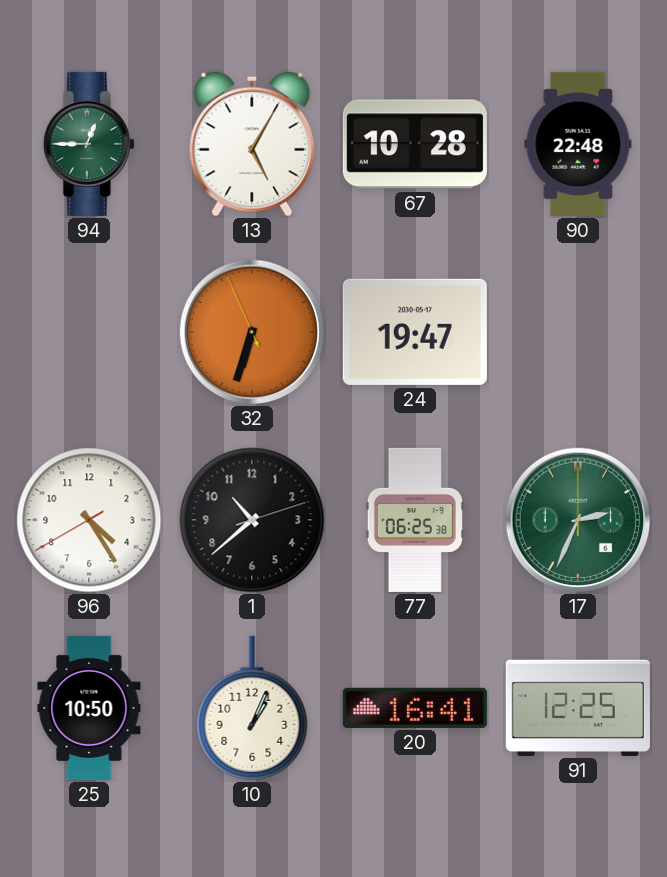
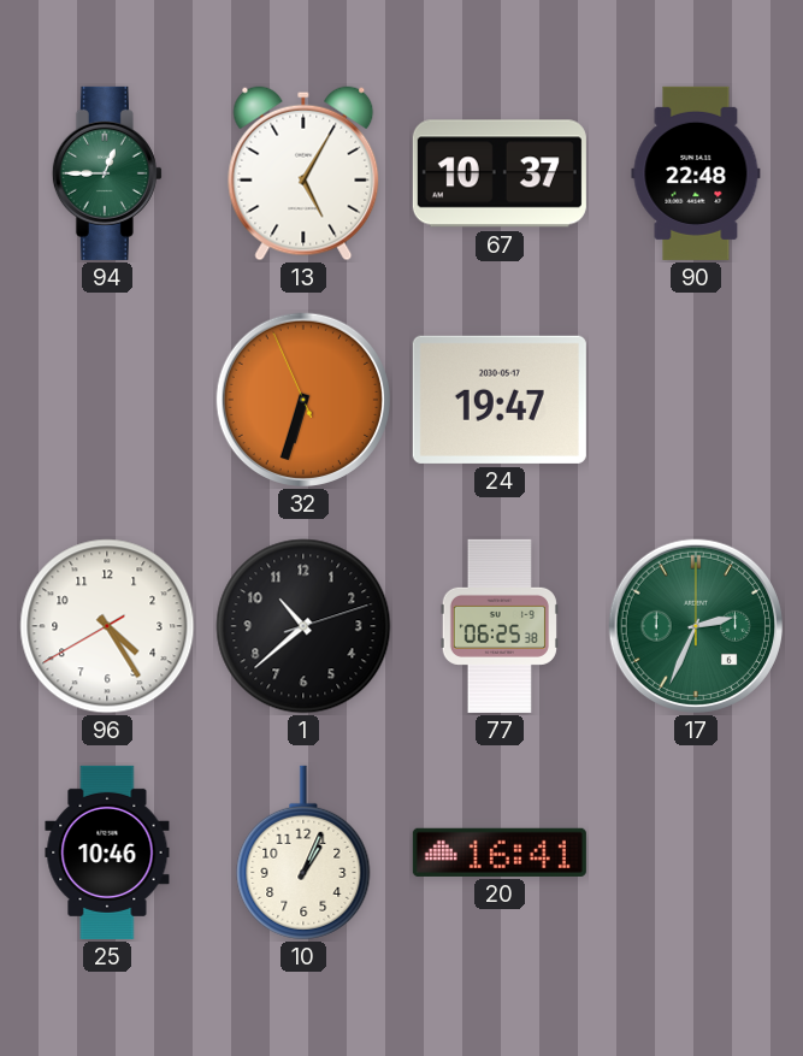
67: 10:28 -> 10:37
25: 10:50 -> 10:46
91: 12:25 -> none
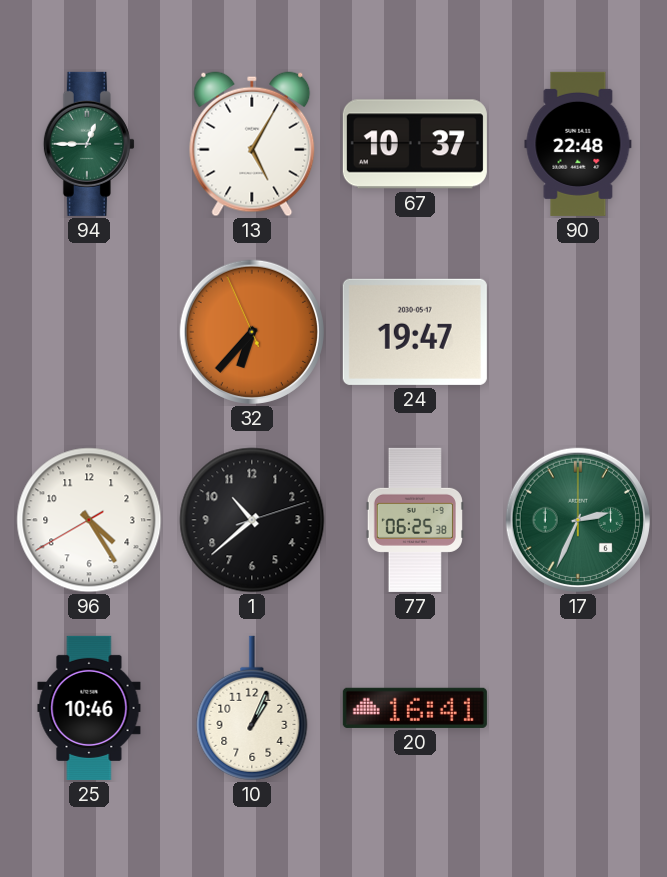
32: 6:32 -> 6:36
